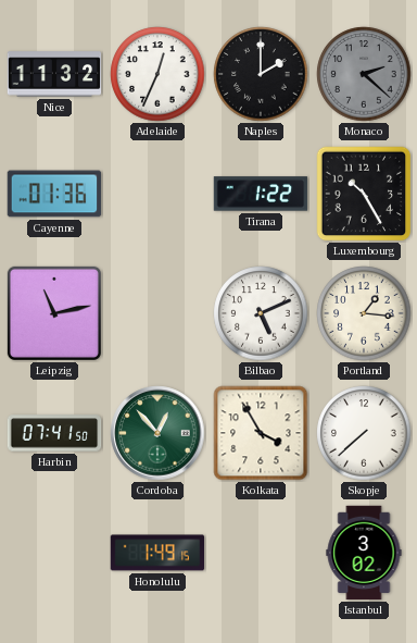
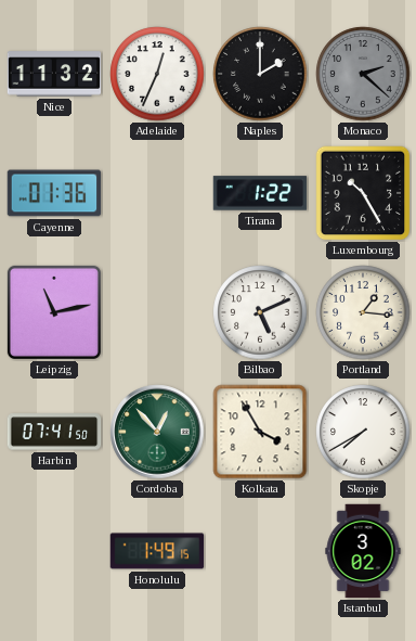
Skopje: 7:38 -> 7:40
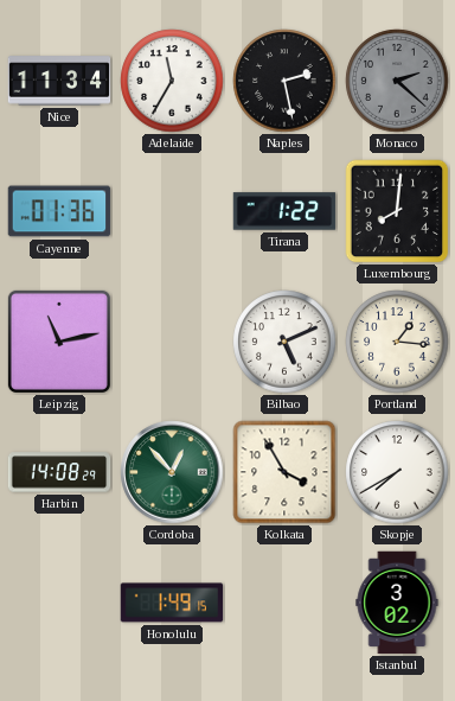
Nice: 11:32 -> 11:34
Adelaide: 12:34 -> 11:35
Naples: 2:00 -> 2:28
Luxembourg: 10:25 -> 8:01
Harbin: 07:41 -> 14:08
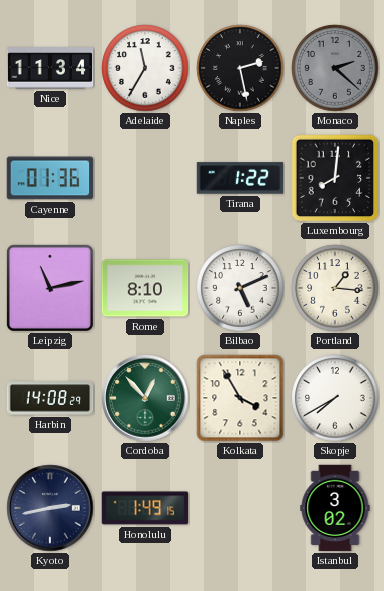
Rome: none -> 8:10
Kyoto: none -> 2:43
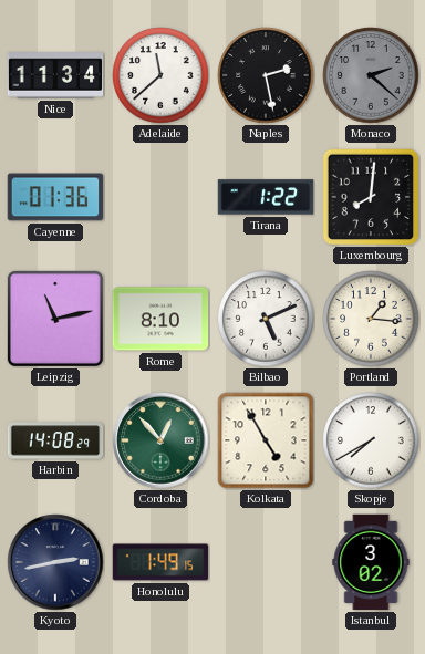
Adelaide: 11:35 -> 11:38
Kolkata: 3:55 -> 4:55
